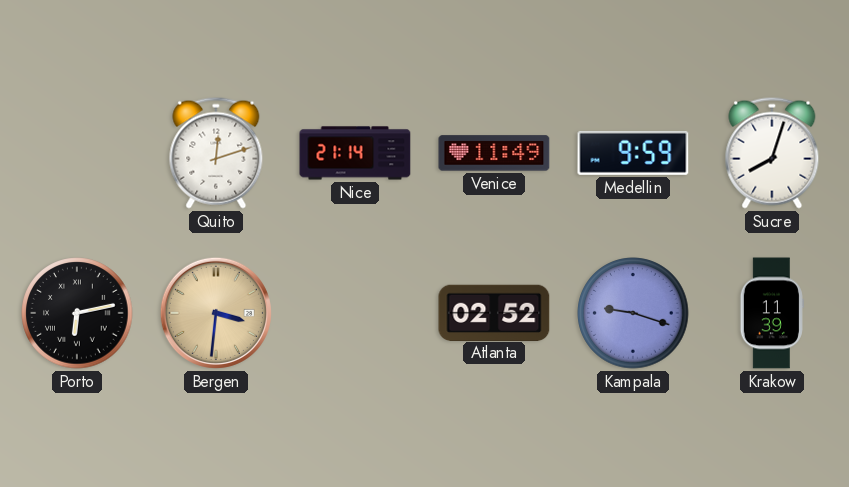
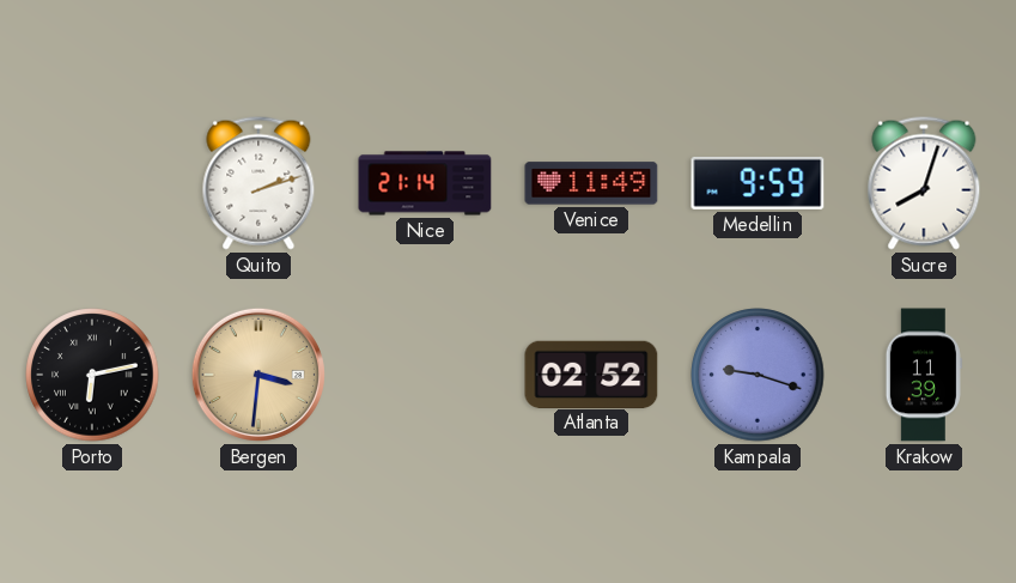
Quito: 12:12 -> 2:12
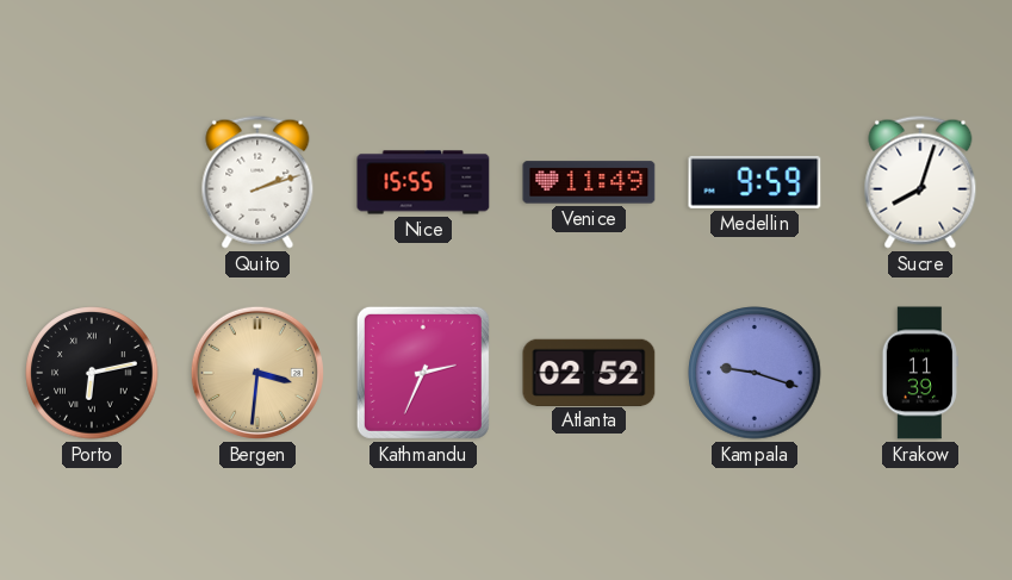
Nice: 21:14 -> 15:55
Kathmandu: none -> 2:34
